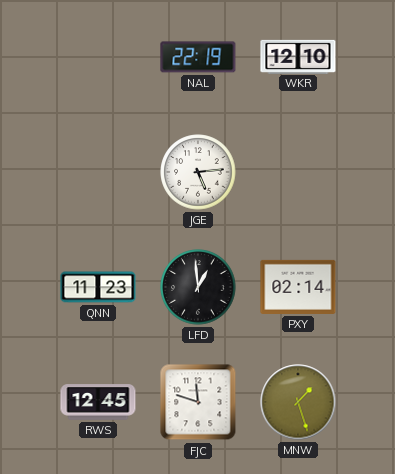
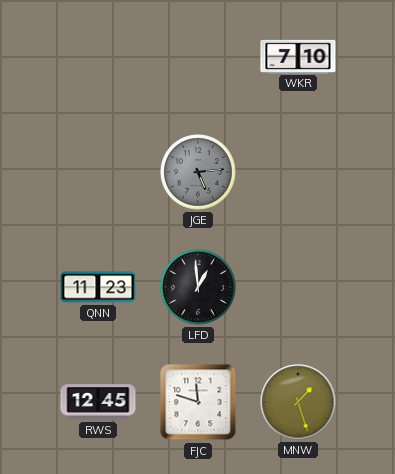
NAL: 22:19 -> none
WKR: 12:10 -> 7:10
JGE dial: white -> grey
PXY: 02:14 -> none
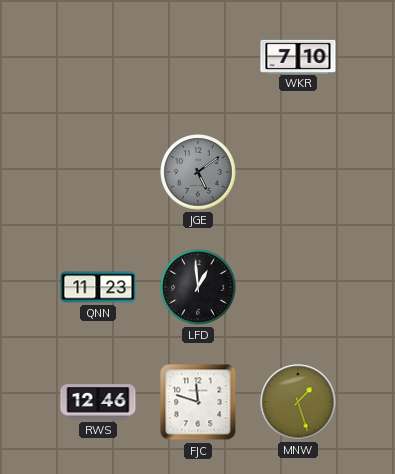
JGE: 5:14 -> 5:09
RWS: 12:45 -> 12:46
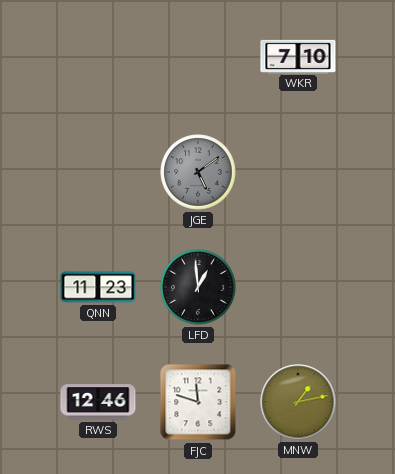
MNW: 1:27 -> 1:13
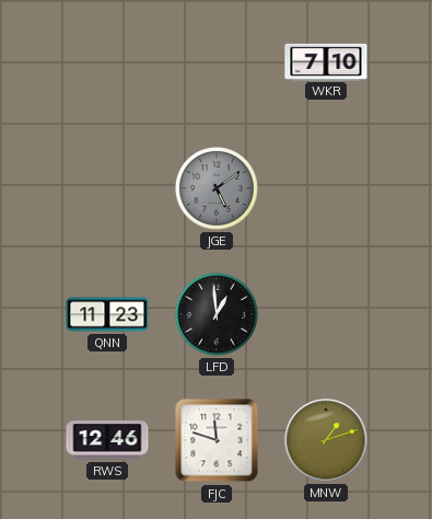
MNW: 1:13 -> 1:12
